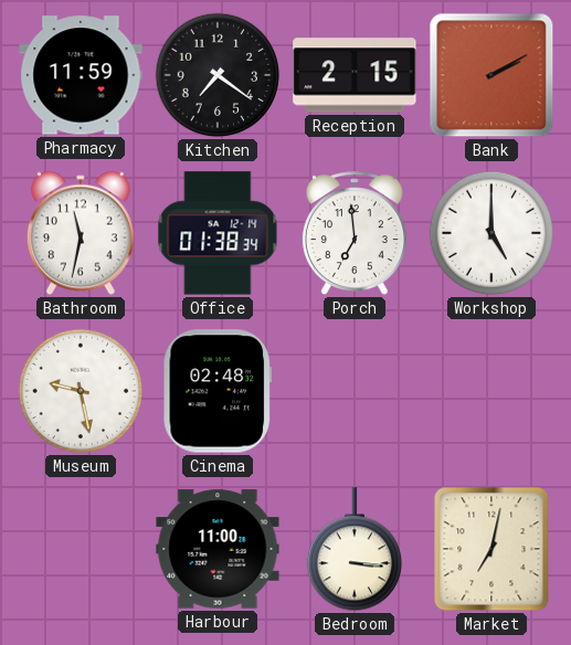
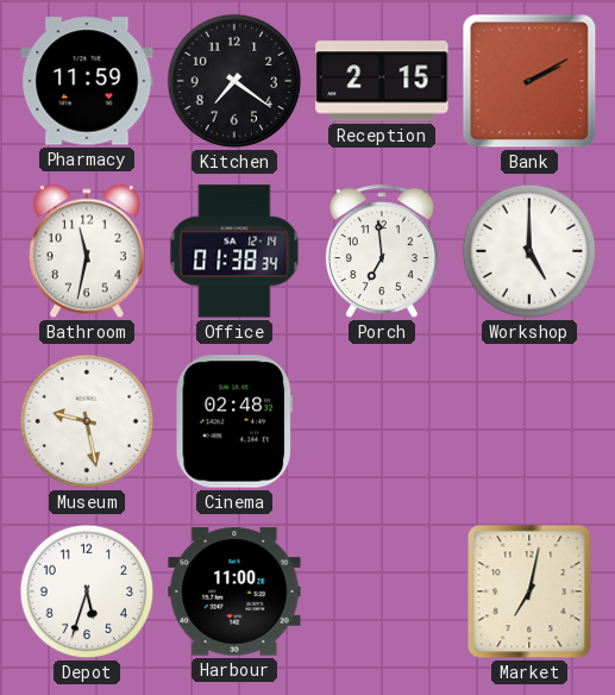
Depot: none -> 5:33
Bedroom: 3:16 -> none
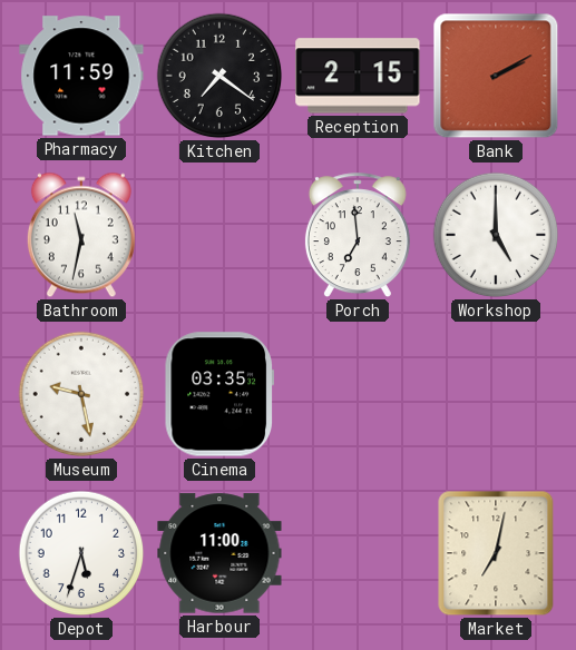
Office: 01:38 -> none
Cinema: 02:48 -> 03:35
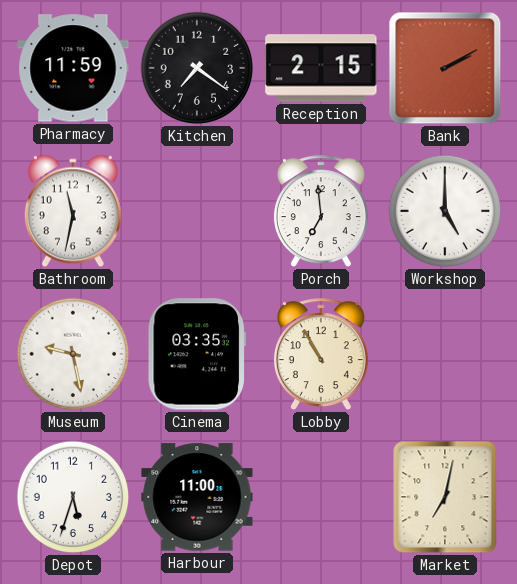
Lobby: none -> 10:55
